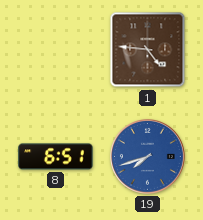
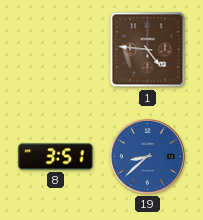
8: 6:51 -> 3:51
19: 7:42 -> 8:38
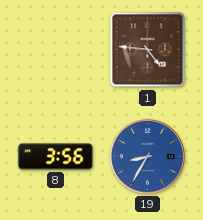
8: 3:51 -> 3:56
19: 8:38 -> 8:35
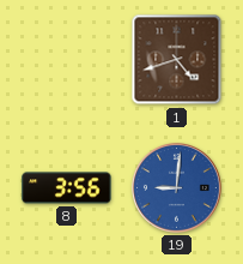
1: 4:46 -> 4:42
19: 8:35 -> 9:01
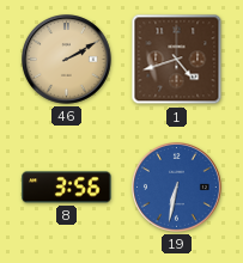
46: none -> 2:10
19: 9:01 -> 6:32
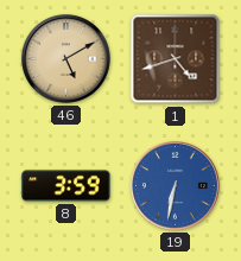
46: 2:10 -> 5:10
8: 3:56 -> 3:59
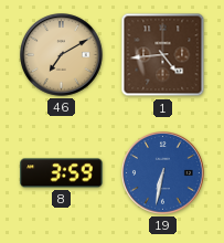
46: 5:10 -> 7:10
1: 4:42 -> 4:44
